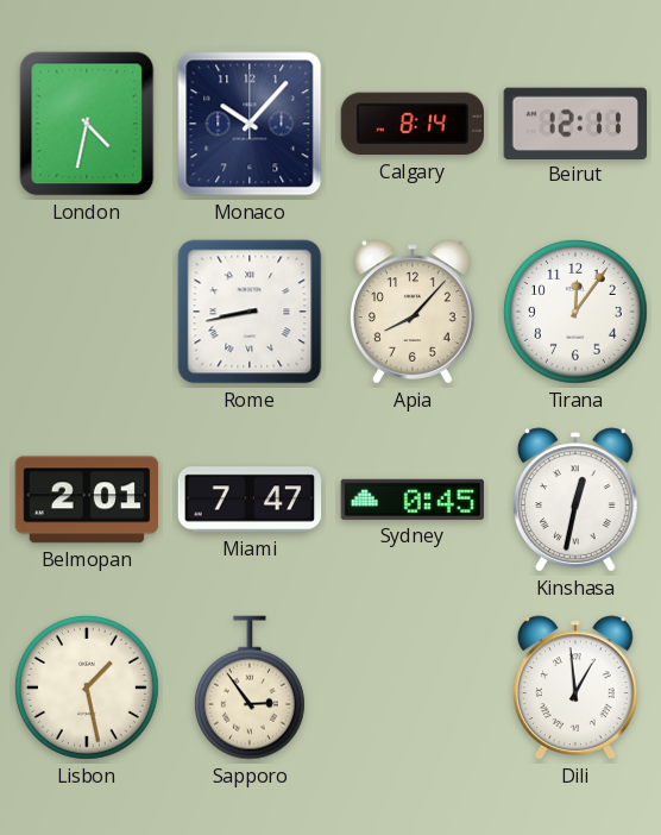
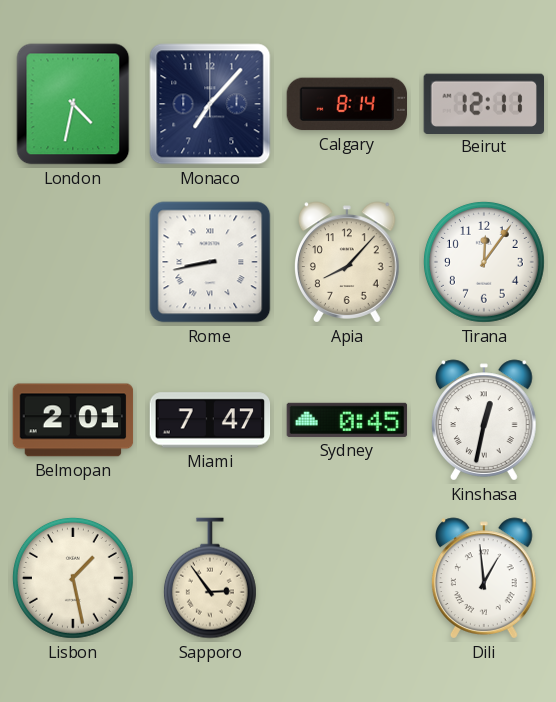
Monaco: 10:07 -> 7:07
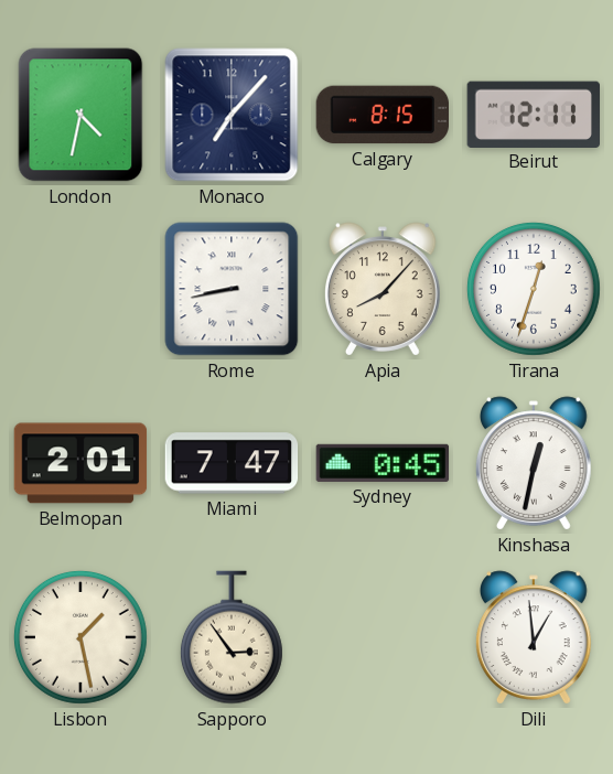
Calgary: 8:14 -> 8:15
Tirana: 12:06 -> 12:33
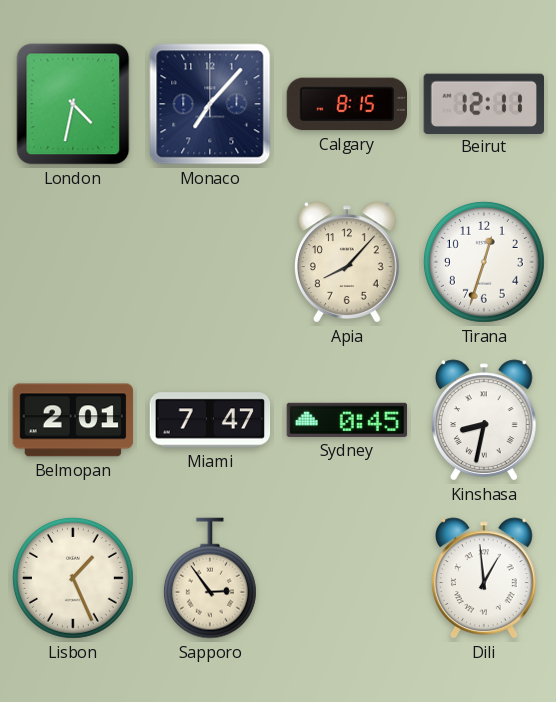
Rome: 8:43 -> none
Kinshasa: 12:32 -> 8:32
Lisbon: 1:28 -> 1:26
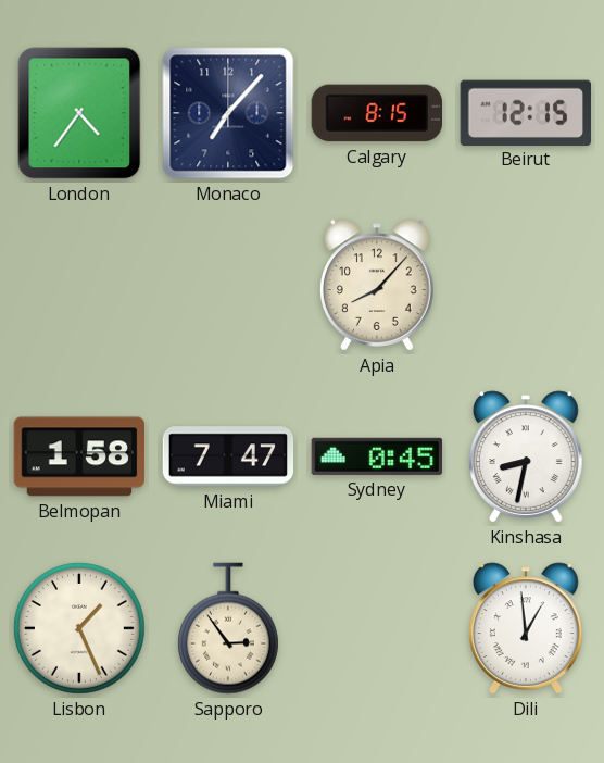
London: 4:32 -> 4:36
Beirut: 12:11 -> 12:15
Tirana: 12:33 -> none
Belmopan: 2:01 -> 1:58
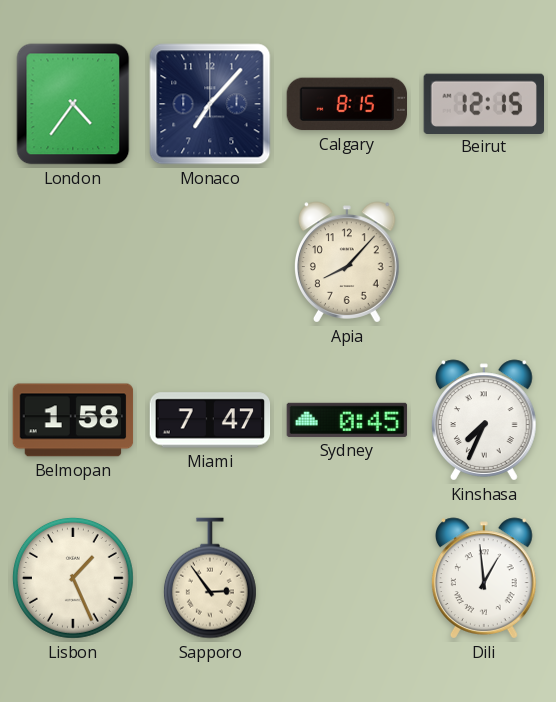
Kinshasa: 8:32 -> 7:34
